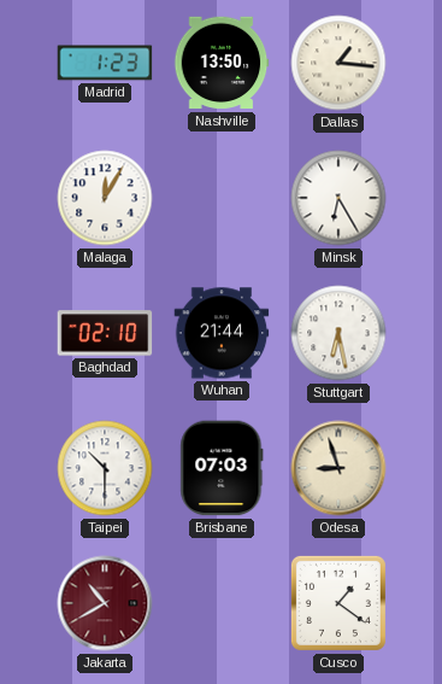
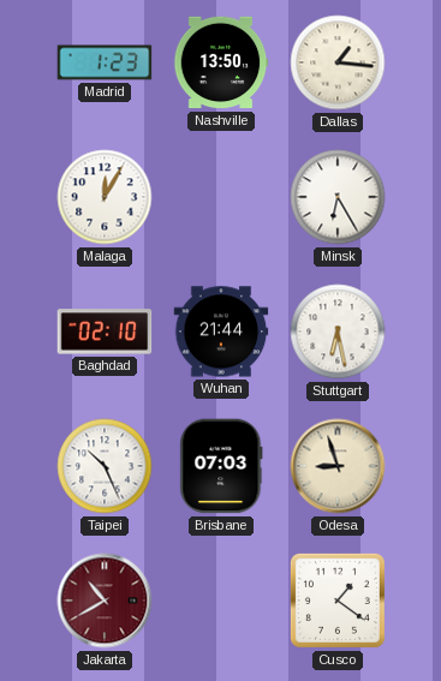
Taipei: 10:30 -> 10:26
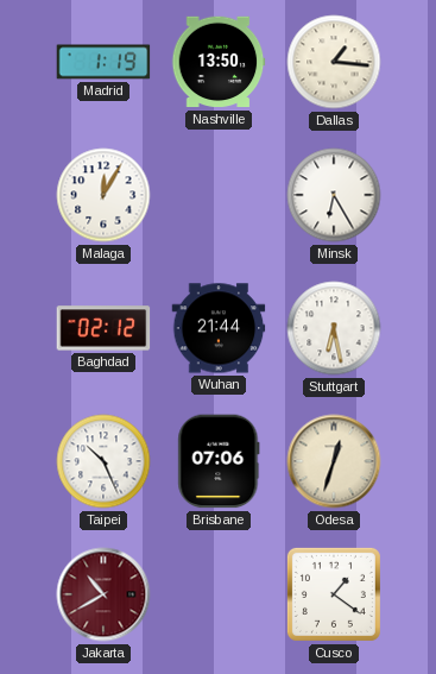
Madrid: 1:23 -> 1:19
Baghdad: 02:10 -> 02:12
Brisbane: 07:03 -> 07:06
Odesa: 8:57 -> 12:33
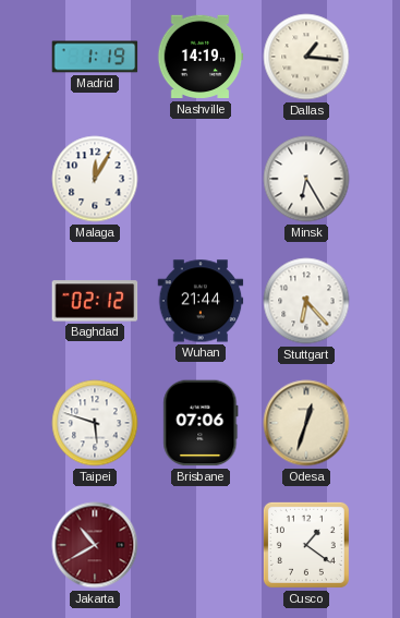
Nashville: 13:50 -> 14:19
Stuttgart: 6:28 -> 6:23
Taipei: 10:26 -> 5:48
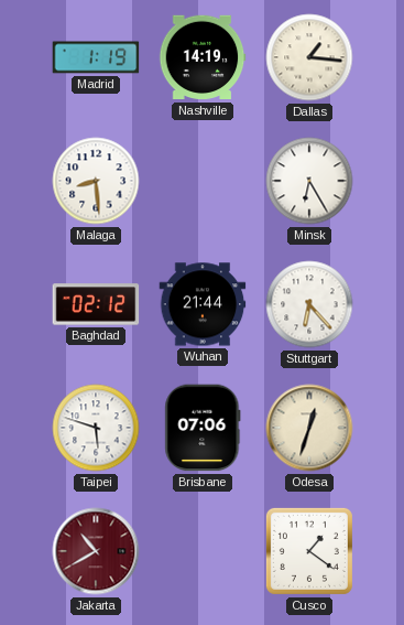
Malaga: 12:05 -> 8:29
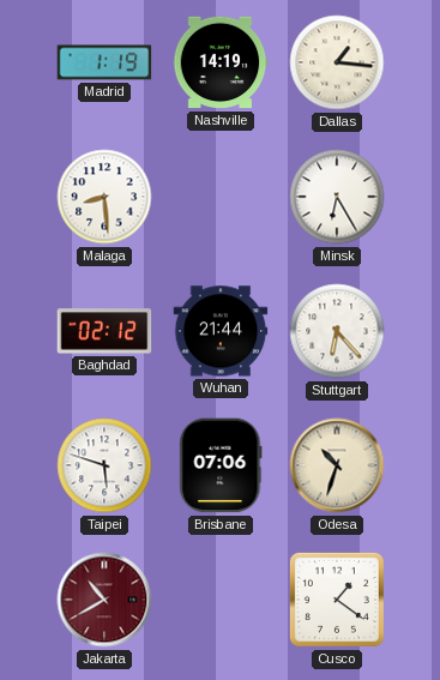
Odesa: 12:33 -> 10:33
